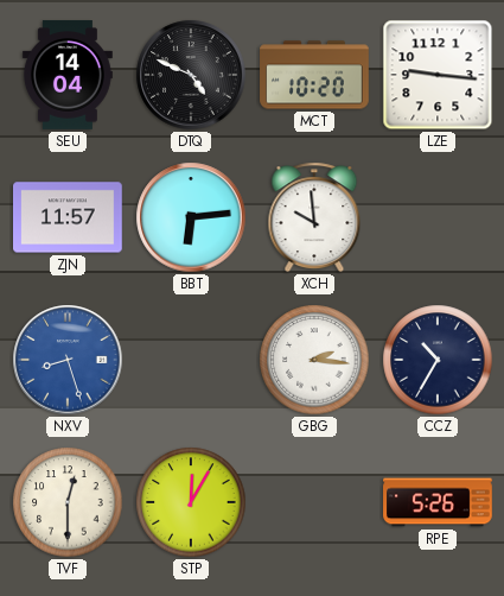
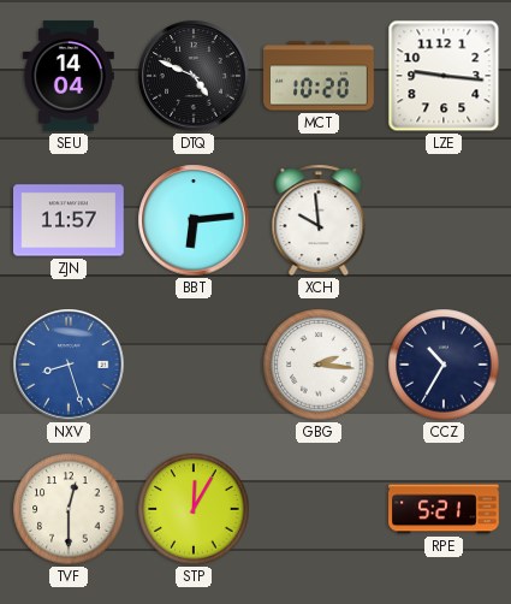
RPE: 5:26 -> 5:21
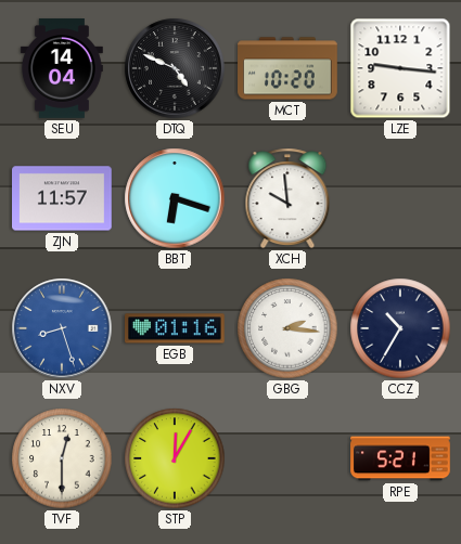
BBT: 6:14 -> 6:18
EGB: none -> 01:16
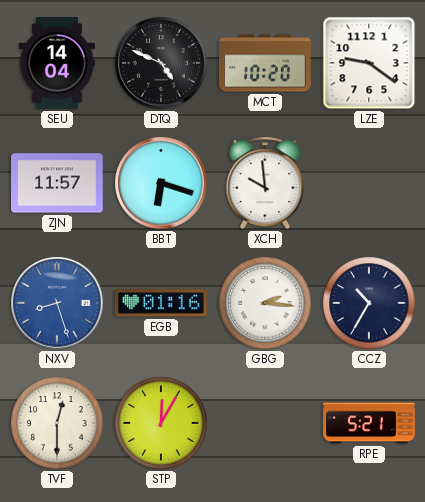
LZE: 9:16 -> 9:21
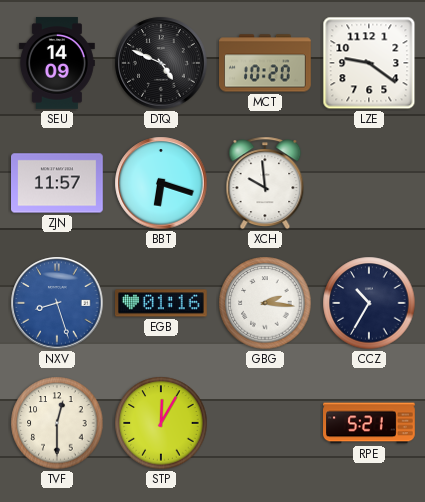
SEU: 14:04 -> 14:09
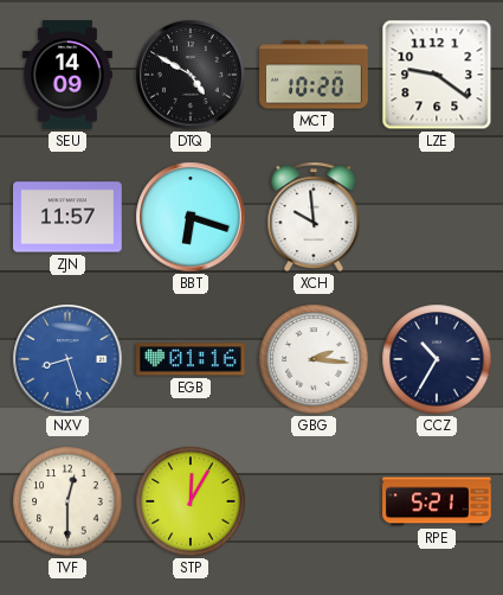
DTQ: 4:49 -> 4:50
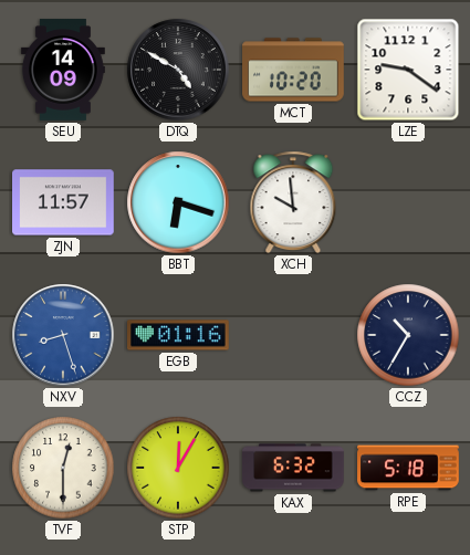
GBG: 2:16 -> none
KAX: none -> 6:32
RPE: 5:21 -> 5:18
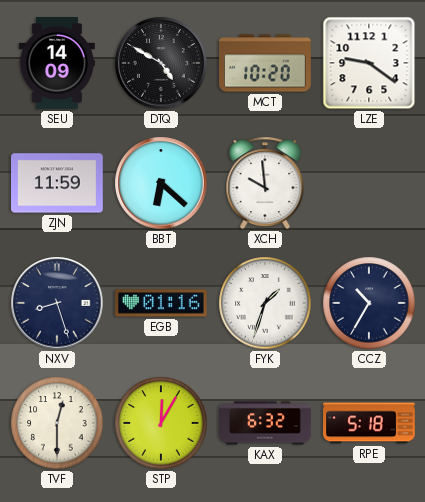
ZJN: 11:57 -> 11:59
BBT: 6:18 -> 6:22
NXV dial: blue -> navy
FYK: none -> 1:33
